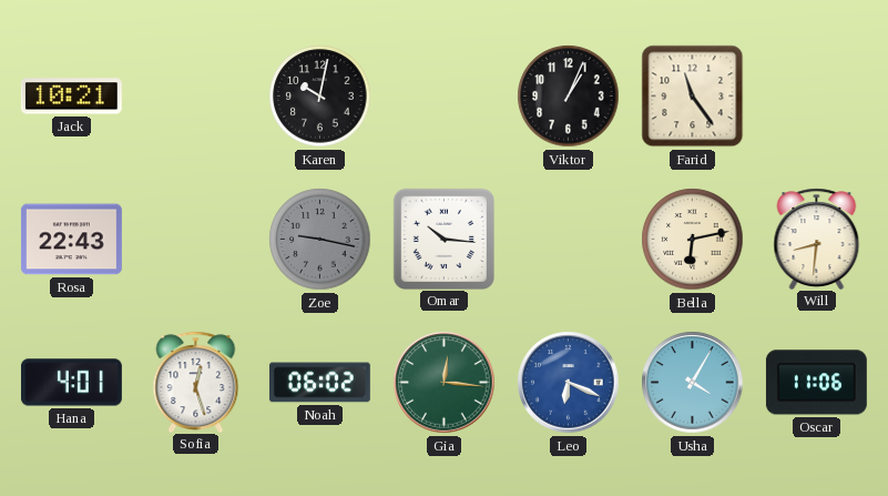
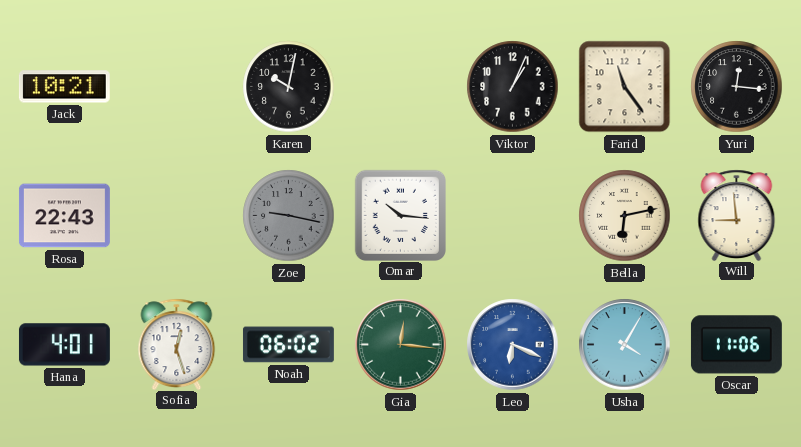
Yuri: none -> 12:16
Will: 8:31 -> 8:59
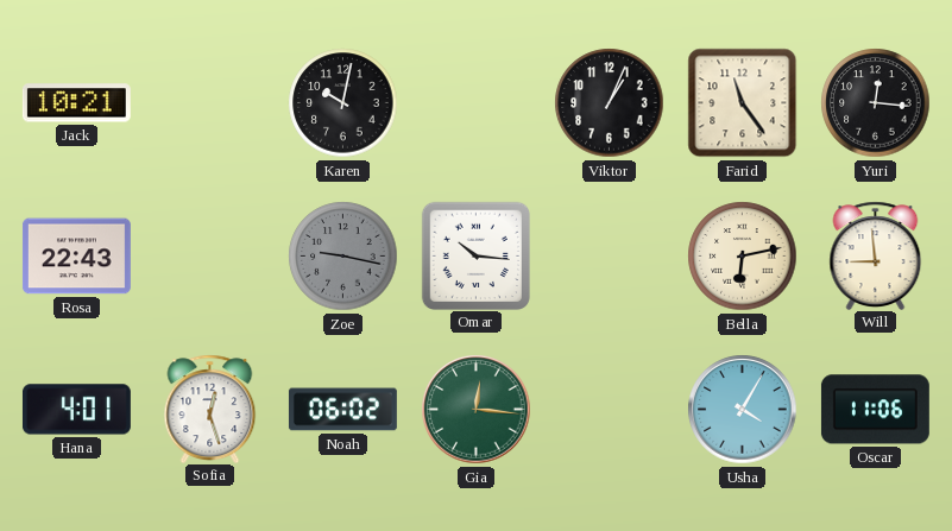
Leo: 6:19 -> none
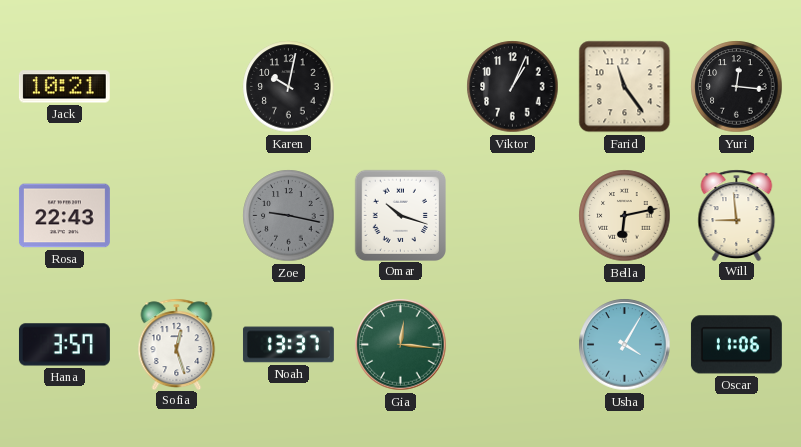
Omar: 10:16 -> 10:18
Hana: 4:01 -> 3:57
Noah: 06:02 -> 13:37
